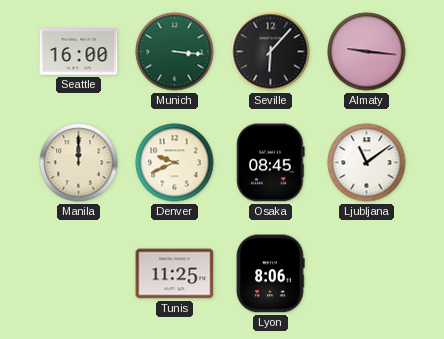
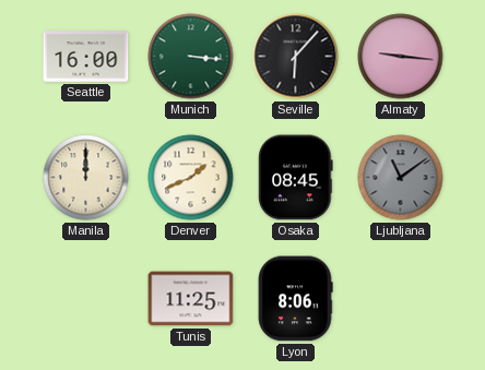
Denver: 9:41 -> 1:41
Ljubljana dial: white -> grey
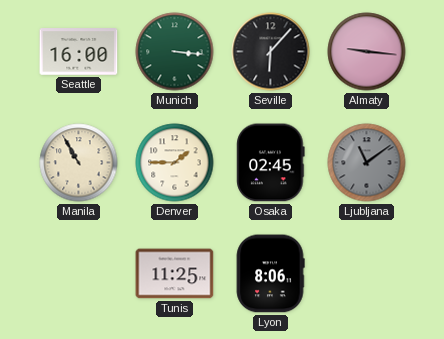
Manila: 12:00 -> 10:55
Denver: 1:41 -> 1:45
Osaka: 08:45 -> 02:45
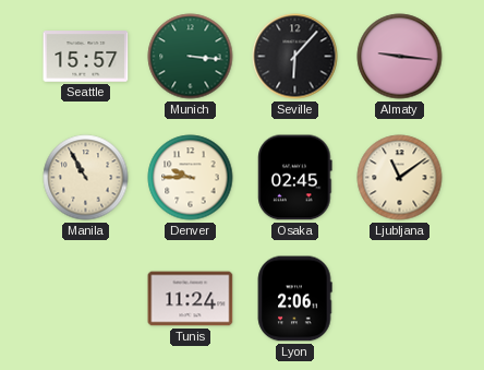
Seattle: 16:00 -> 15:57
Denver: 1:45 -> 9:45
Ljubljana dial: grey -> cream
Tunis: 11:25 -> 11:24
Lyon: 8:06 -> 2:06
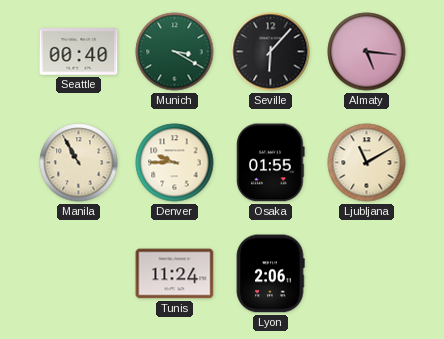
Seattle: 15:57 -> 00:40
Munich: 3:16 -> 3:20
Almaty: 9:16 -> 5:16
Osaka: 02:45 -> 01:55
Ljubljana: 11:09 -> 11:10
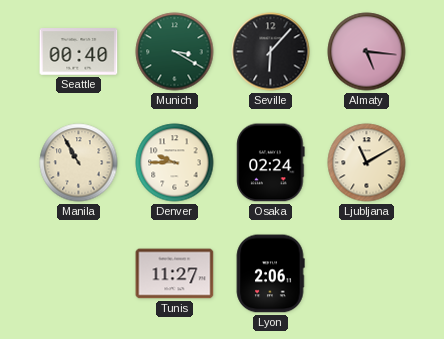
Osaka: 01:55 -> 02:24
Tunis: 11:24 -> 11:27
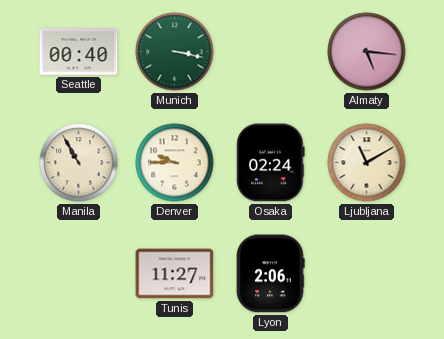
Munich: 3:20 -> 3:17
Seville: 6:07 -> none
